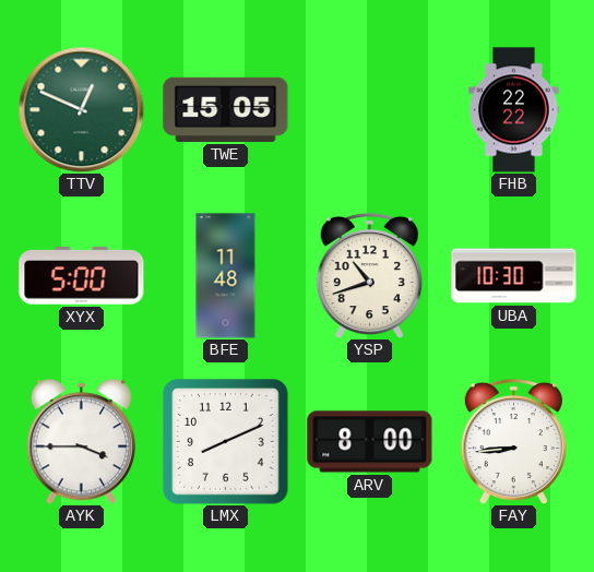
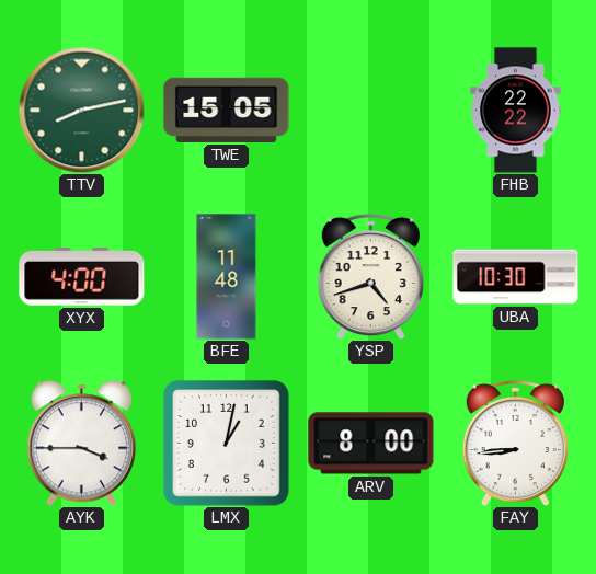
TTV: 12:49 -> 8:13
XYX: 5:00 -> 4:00
YSP: 10:42 -> 4:42
LMX: 8:11 -> 1:02
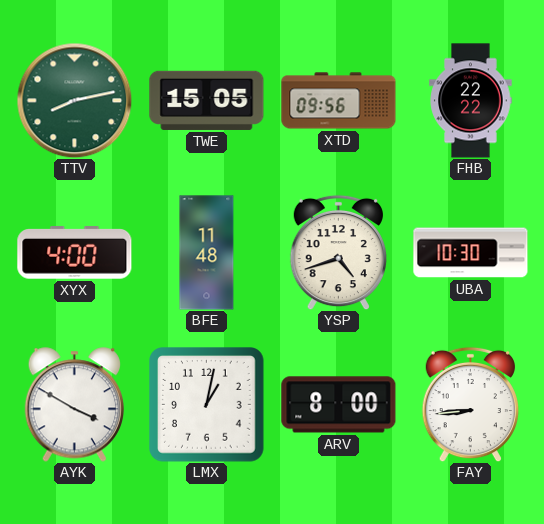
XTD: none -> 09:56
AYK: 3:45 -> 3:50
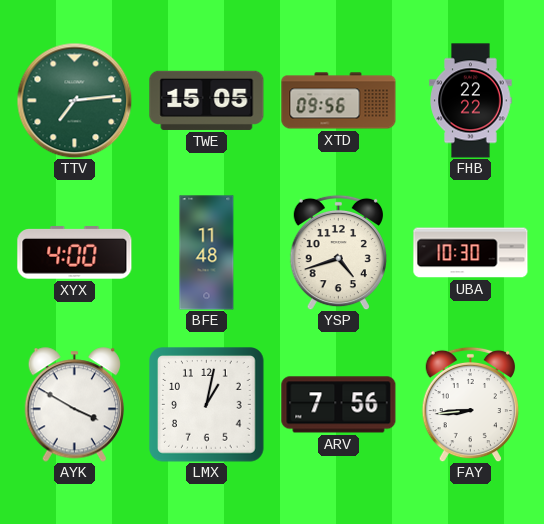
TTV: 8:13 -> 7:14
ARV: 8:00 -> 7:56
